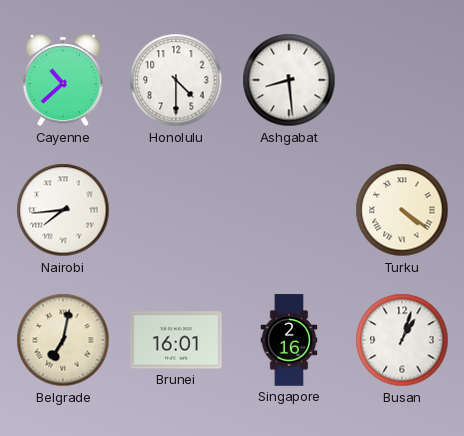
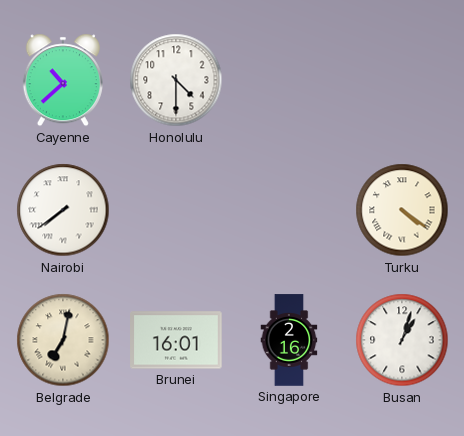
Ashgabat: 8:29 -> none
Nairobi: 7:44 -> 7:39
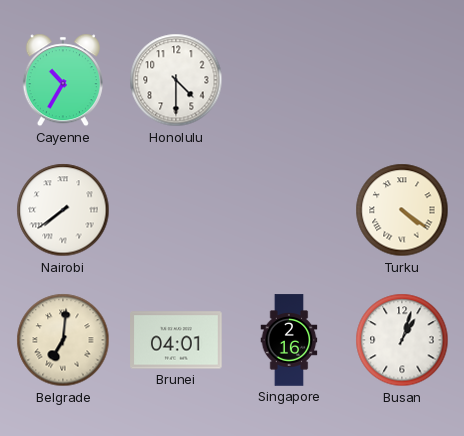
Cayenne: 10:38 -> 10:35
Belgrade: 7:02 -> 7:01
Brunei: 16:01 -> 04:01
